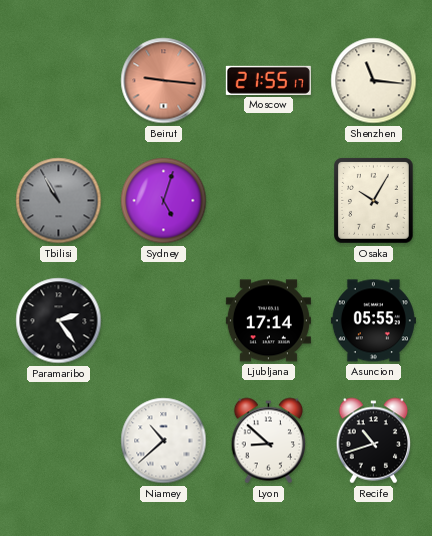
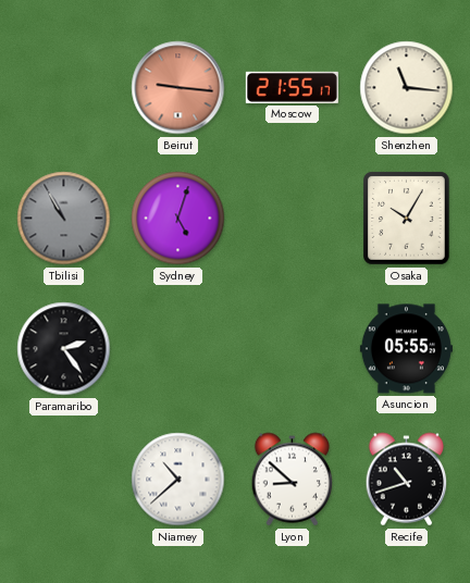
Ljubljana: 17:14 -> none
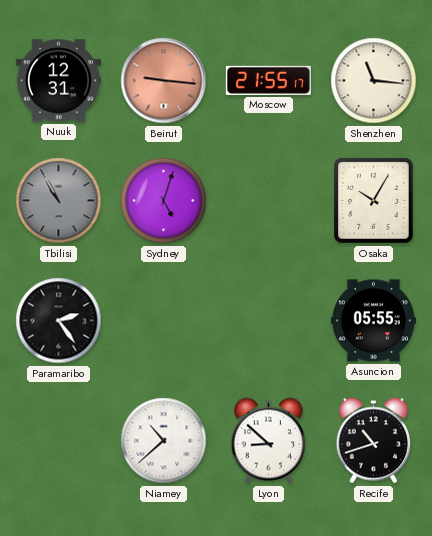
Nuuk: none -> 12:31
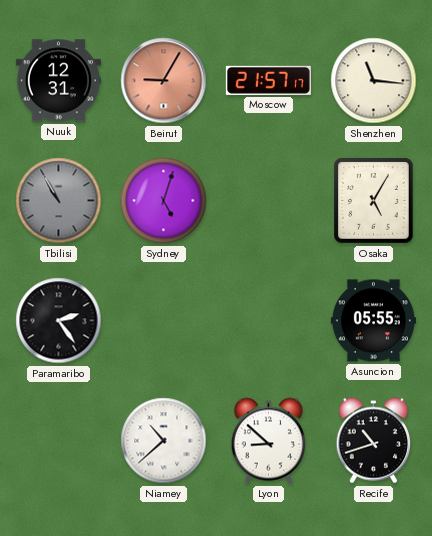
Beirut: 9:16 -> 9:05
Moscow: 21:55 -> 21:57
Osaka: 10:05 -> 5:05
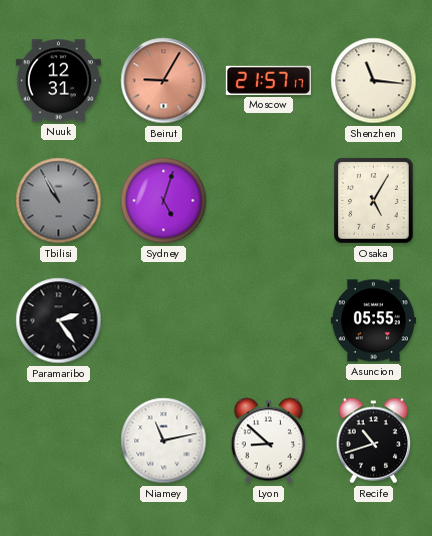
Niamey: 10:38 -> 11:13
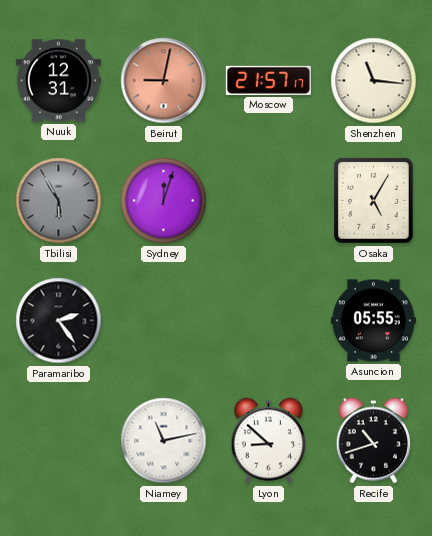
Beirut: 9:05 -> 9:02
Tbilisi: 10:55 -> 5:55
Sydney: 5:03 -> 12:03
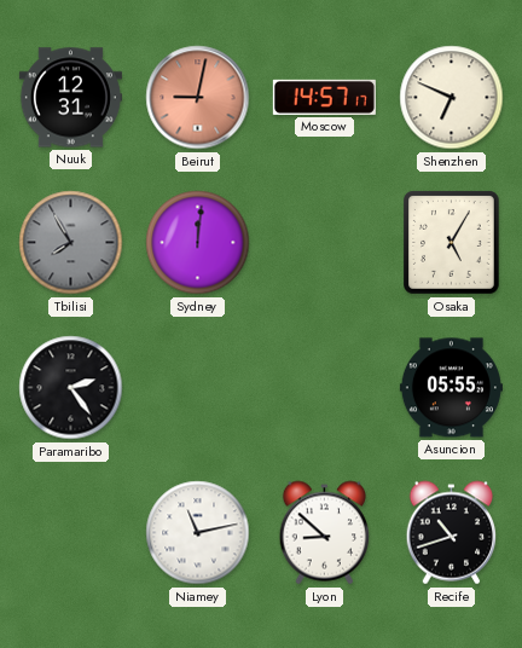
Moscow: 21:57 -> 14:57
Shenzhen: 11:16 -> 6:49
Tbilisi: 5:55 -> 7:55
Sydney: 12:03 -> 12:01
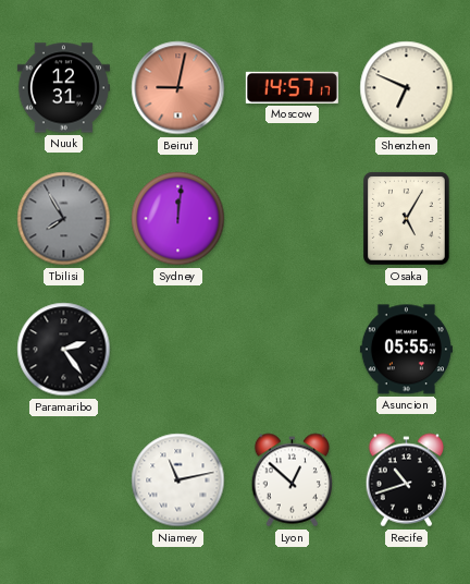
Lyon: 8:52 -> 12:52
